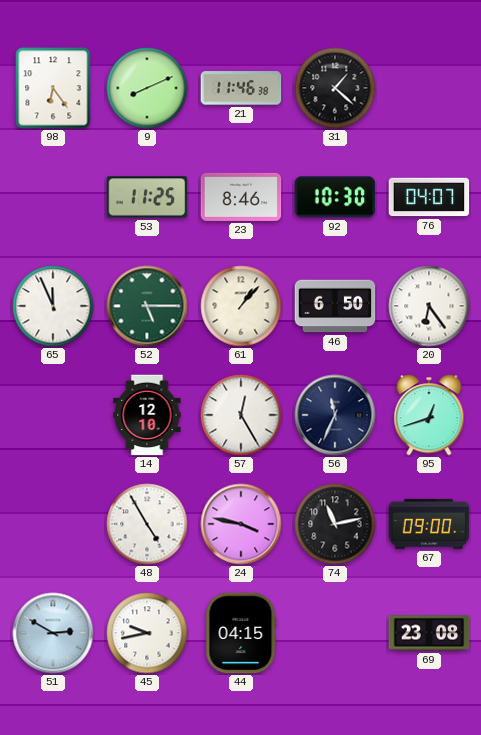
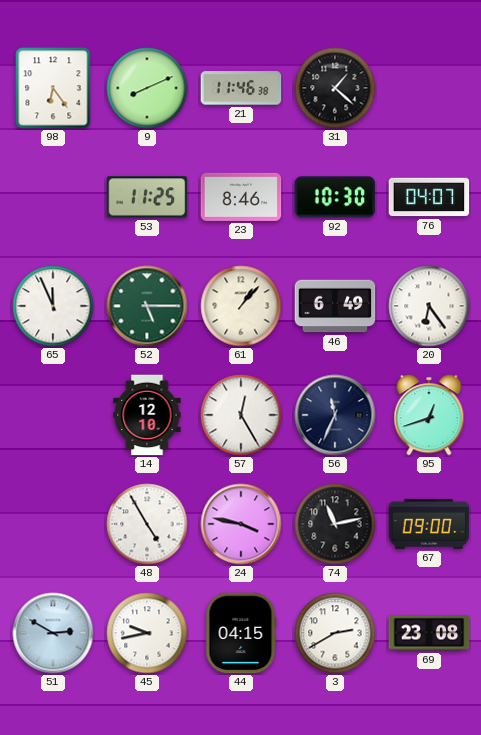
46: 6:50 -> 6:49
3: none -> 2:40
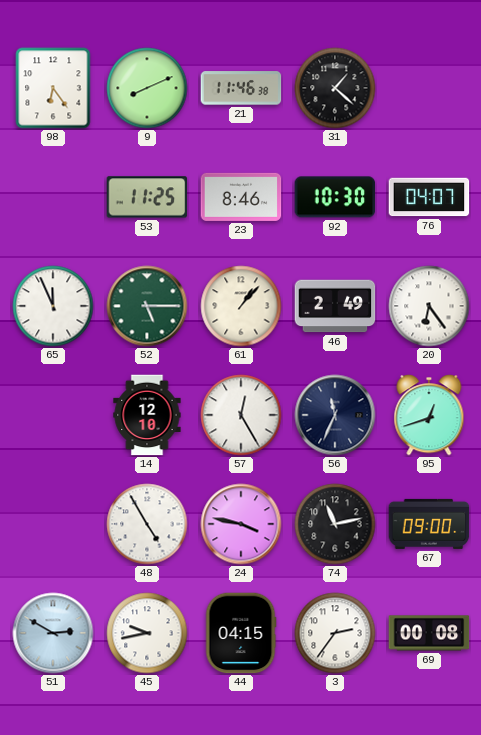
46: 6:49 -> 2:49
3: 2:40 -> 2:36
69: 23:08 -> 00:08
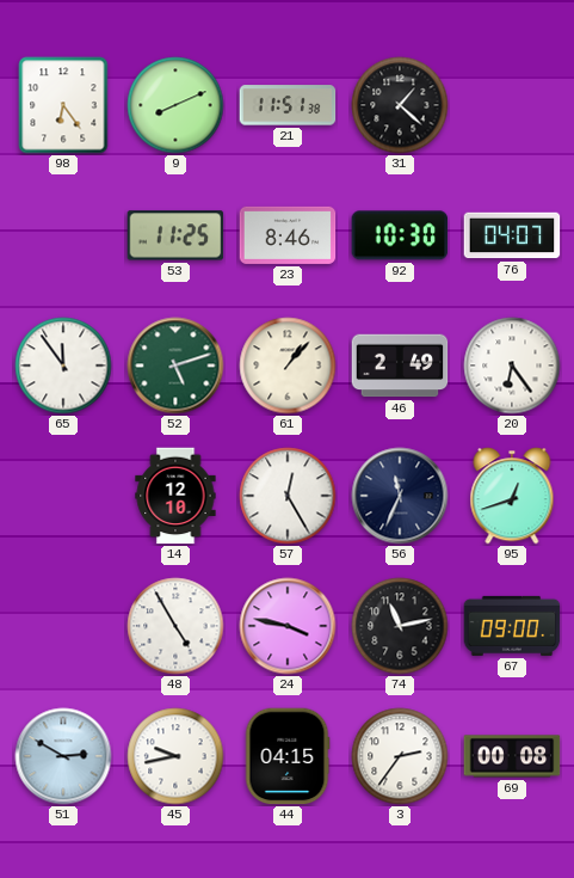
21: 11:46 -> 11:51
65: 11:56 -> 11:54
52: 5:15 -> 5:12
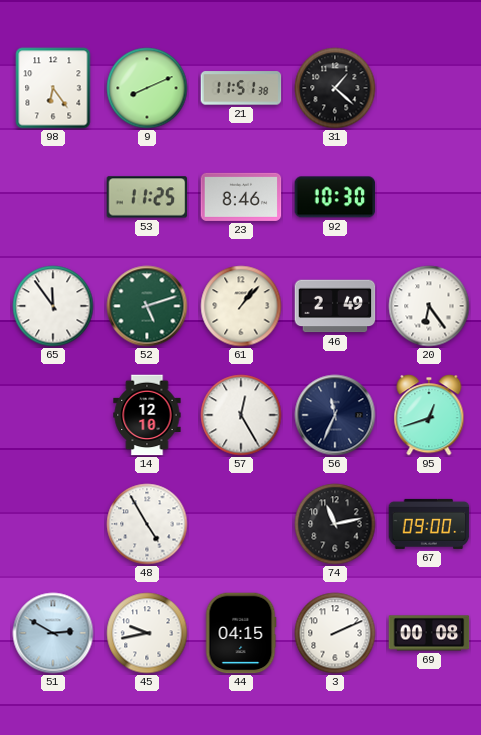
76: 04:07 -> none
24: 3:47 -> none
3: 2:36 -> 2:11
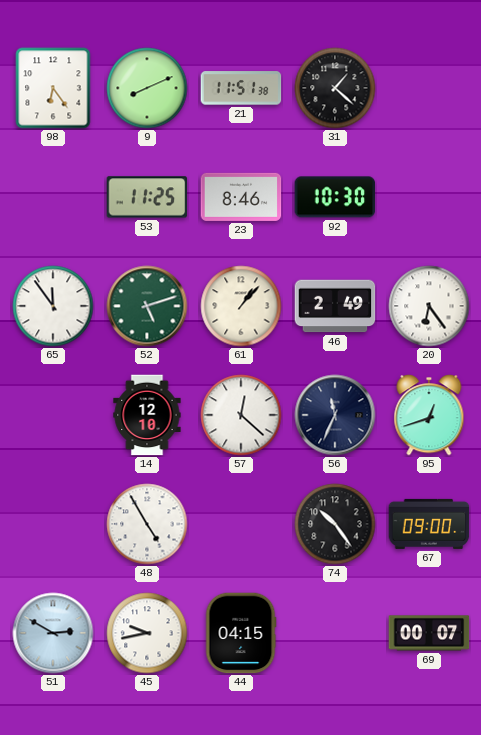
57: 12:25 -> 12:22
74: 11:13 -> 10:24
3: 2:11 -> none
69: 00:08 -> 00:07
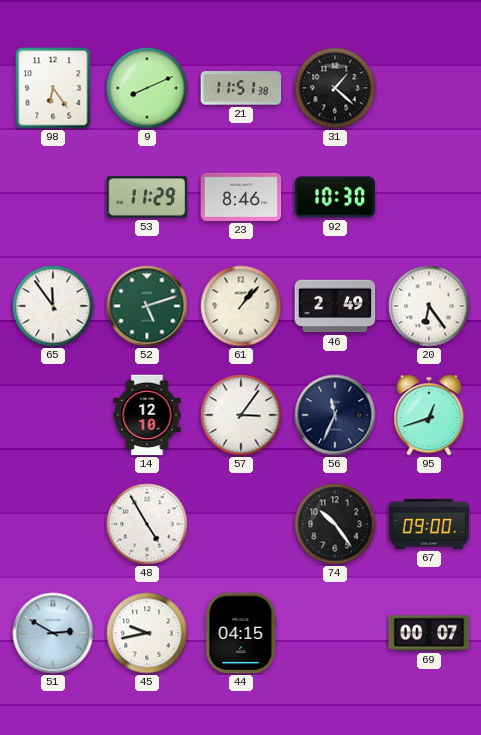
53: 11:25 -> 11:29
57: 12:22 -> 3:06
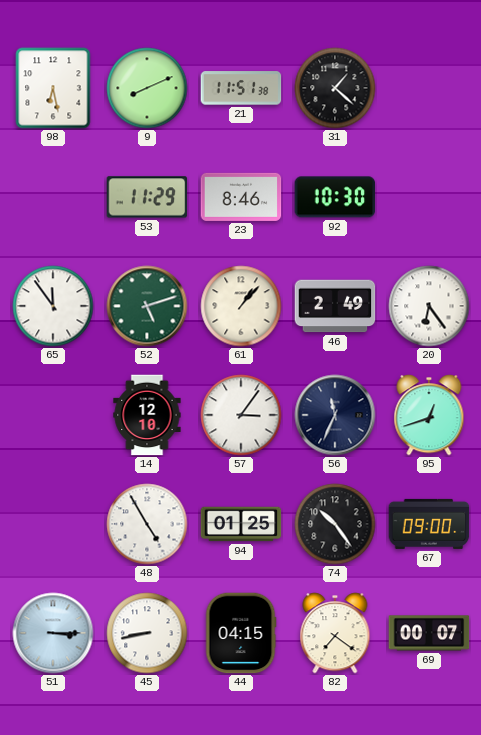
98: 6:24 -> 6:28
94: none -> 01:25
51: 2:50 -> 3:15
45: 9:43 -> 8:43
82: none -> 7:21
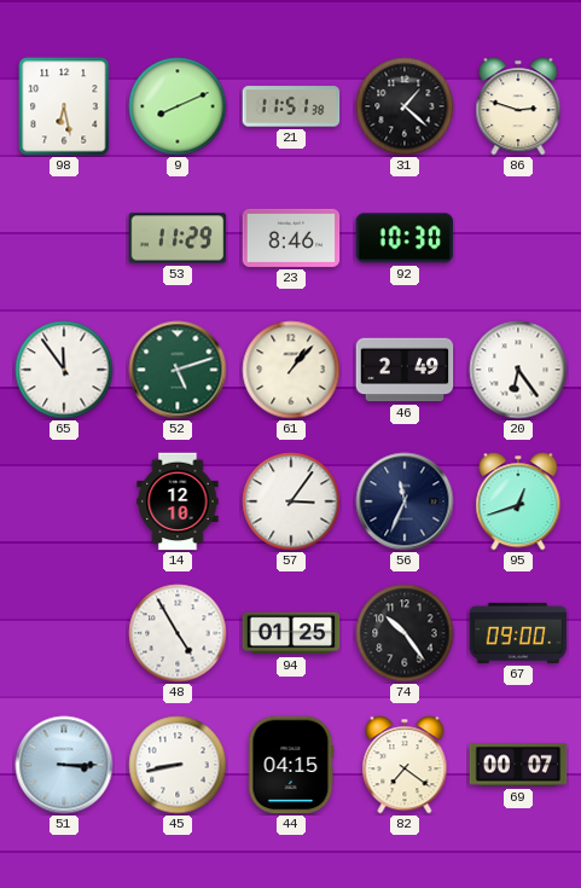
86: none -> 2:48
